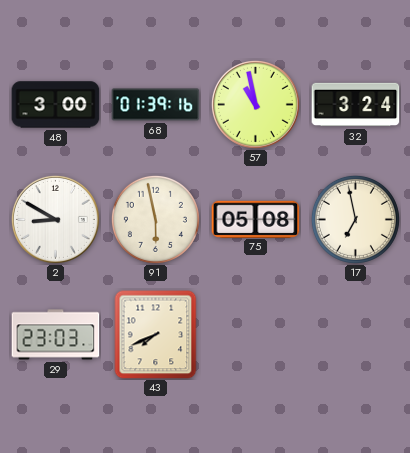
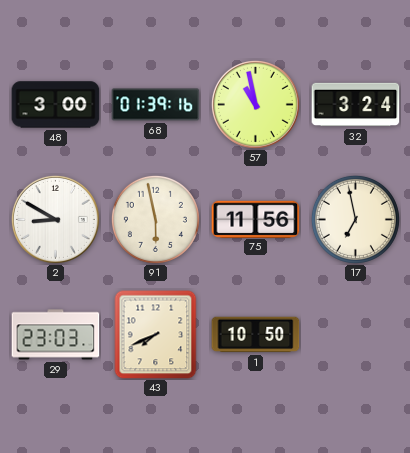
75: 05:08 -> 11:56
1: none -> 10:50
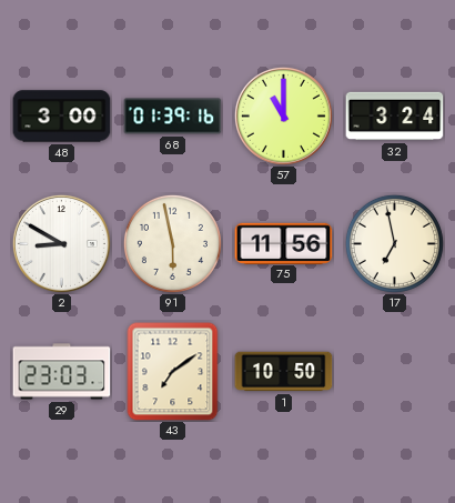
57: 10:58 -> 11:00
43: 7:41 -> 7:09
